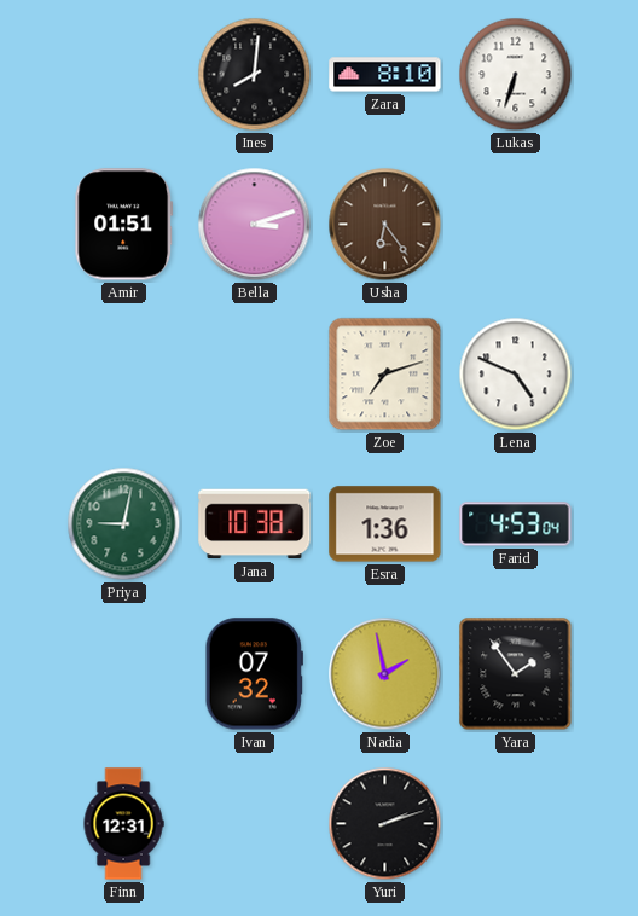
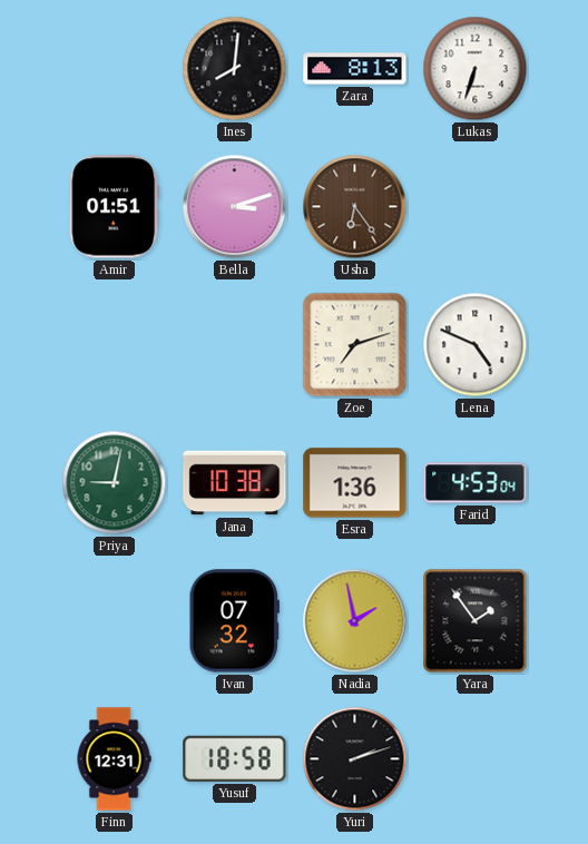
Zara: 8:10 -> 8:13
Yusuf: none -> 18:58
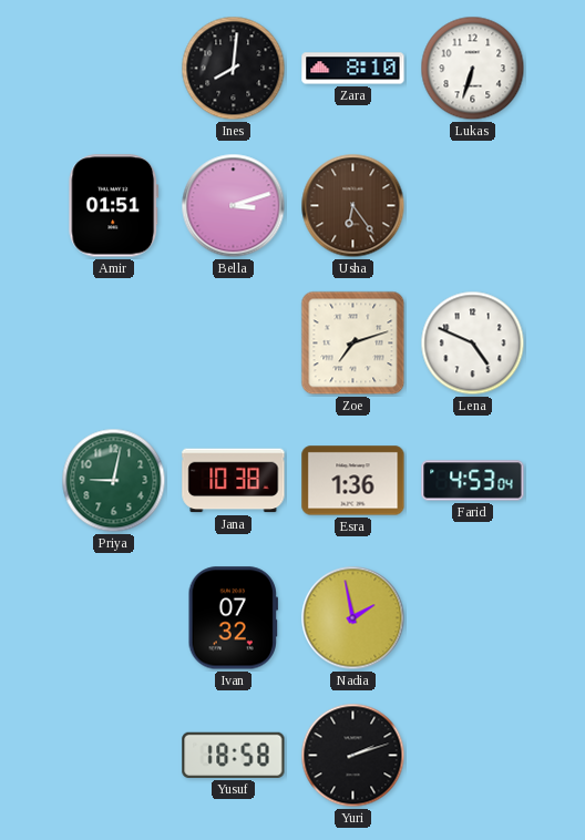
Zara: 8:13 -> 8:10
Yara: 1:54 -> none
Finn: 12:31 -> none
